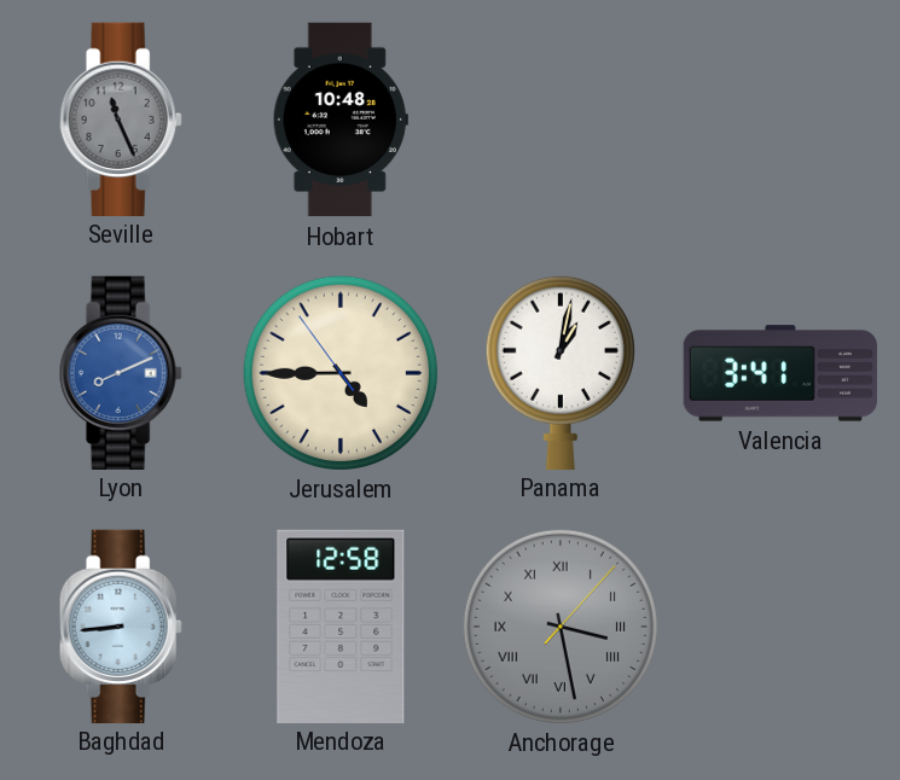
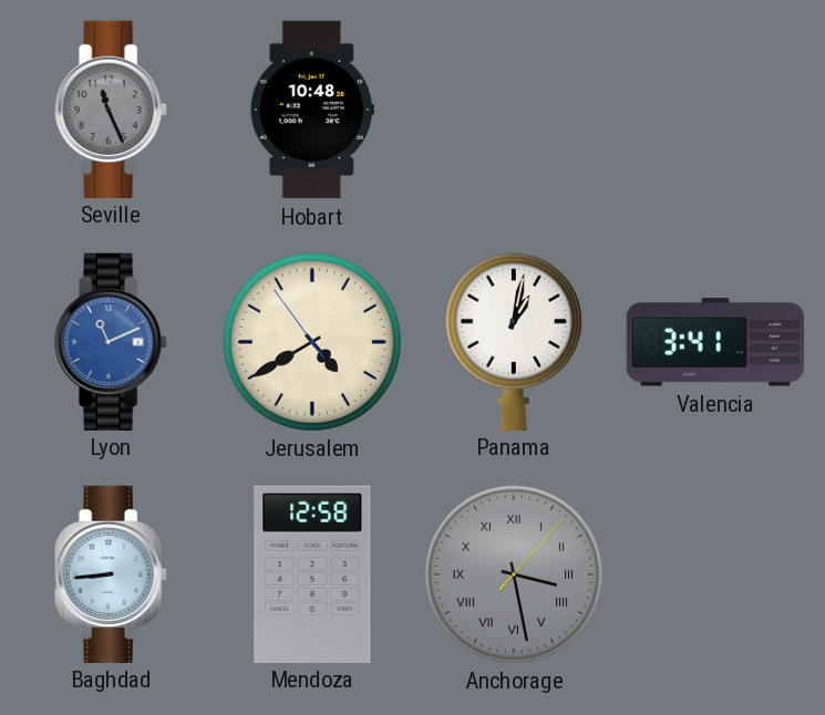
Lyon: 8:11 -> 11:11
Jerusalem: 4:44 -> 4:39
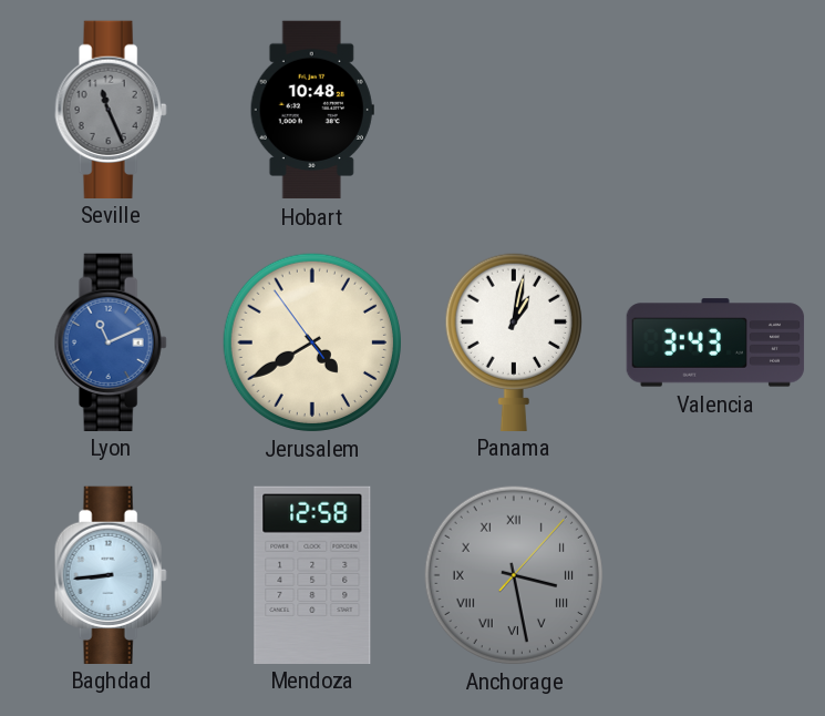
Valencia: 3:41 -> 3:43
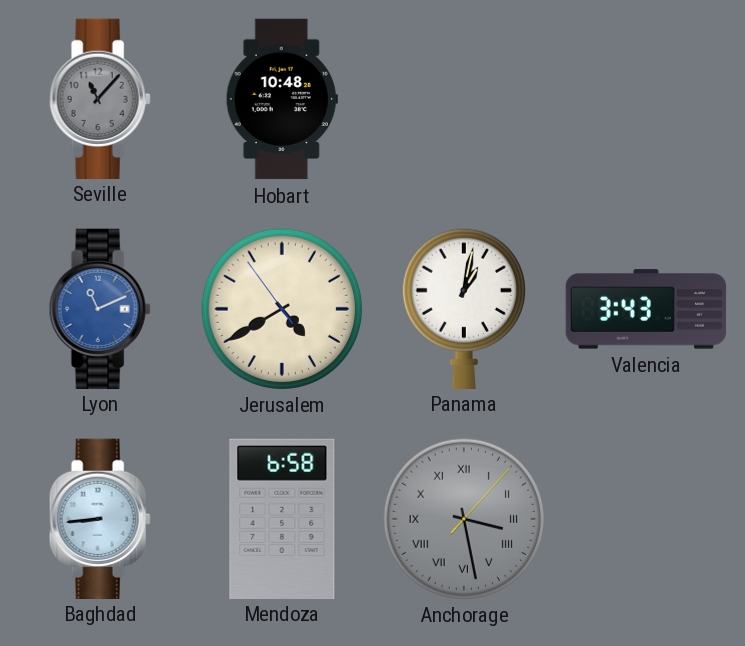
Seville: 11:26 -> 11:07
Mendoza: 12:58 -> 6:58
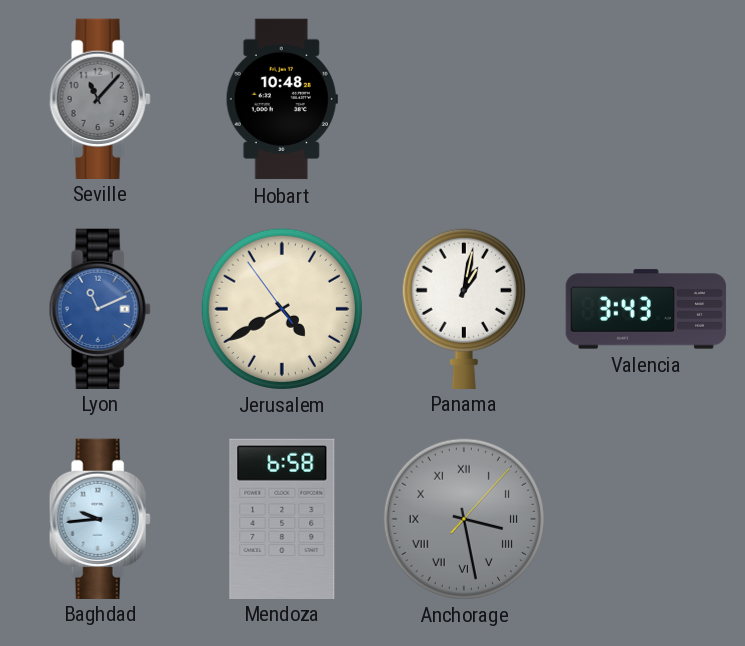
Baghdad: 8:44 -> 9:44
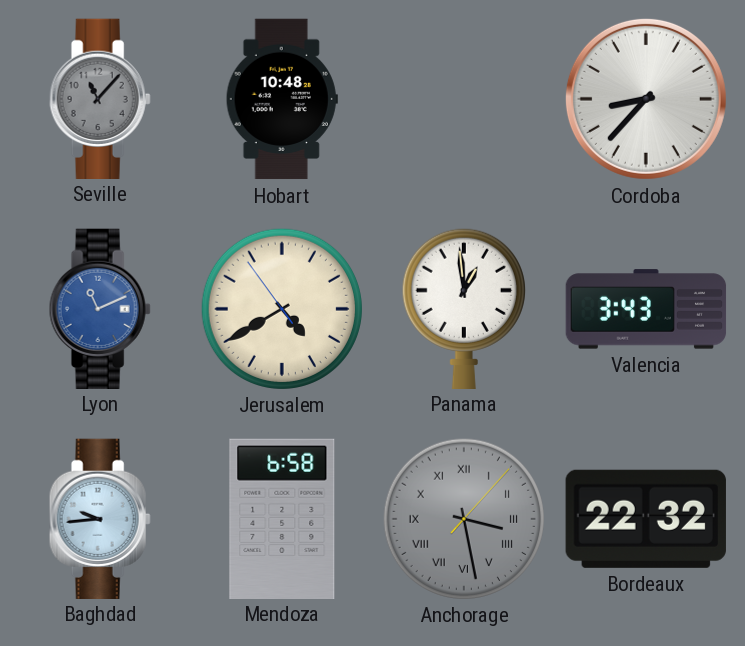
Cordoba: none -> 8:37
Panama: 1:02 -> 12:59
Bordeaux: none -> 22:32
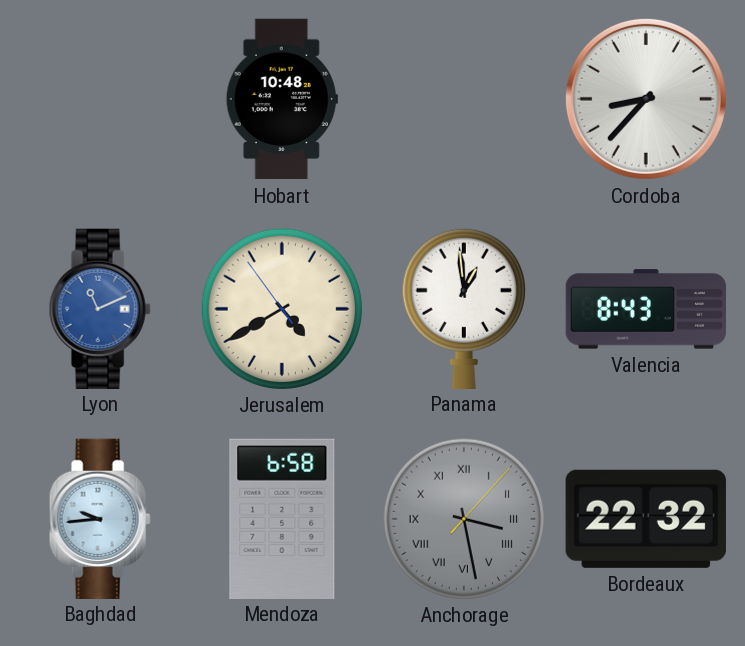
Seville: 11:07 -> none
Valencia: 3:43 -> 8:43
